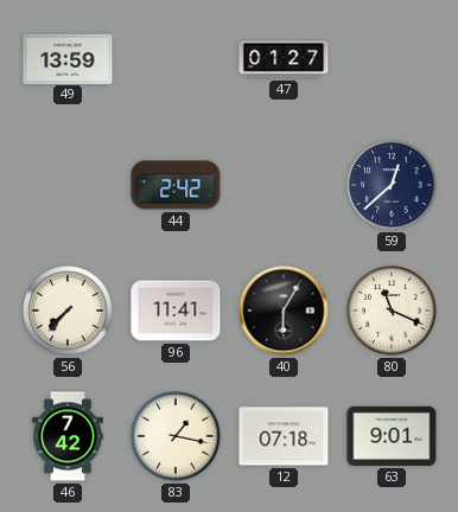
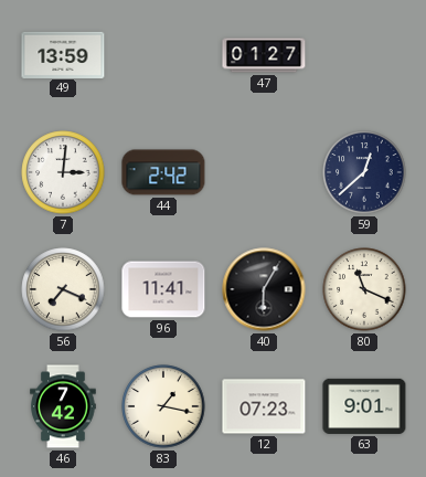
7: none -> 3:01
56: 7:37 -> 7:19
12: 07:18 -> 07:23
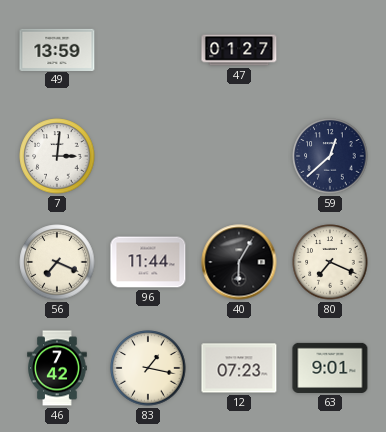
44: 2:42 -> none
96: 11:41 -> 11:44
80: 11:19 -> 7:19
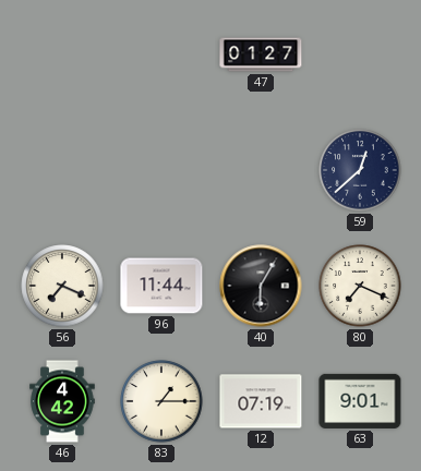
49: 13:59 -> none
7: 3:01 -> none
46: 7:42 -> 4:42
83: 1:17 -> 1:15
12: 07:23 -> 07:19
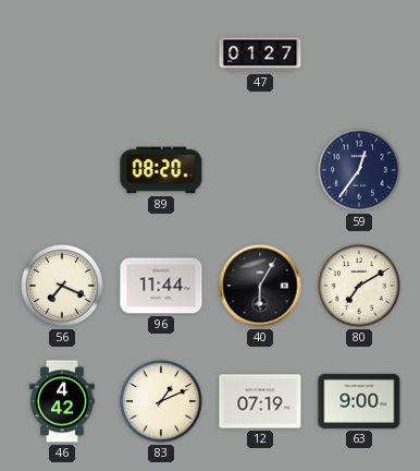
89: none -> 08:20
59: 12:38 -> 12:36
80: 7:19 -> 7:10
83: 1:15 -> 1:11
63: 9:01 -> 9:00
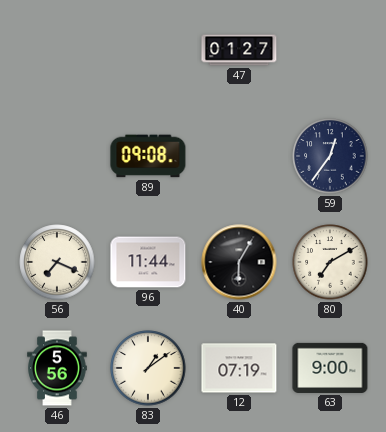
89: 08:20 -> 09:08
46: 4:42 -> 5:56
83: 1:11 -> 1:09
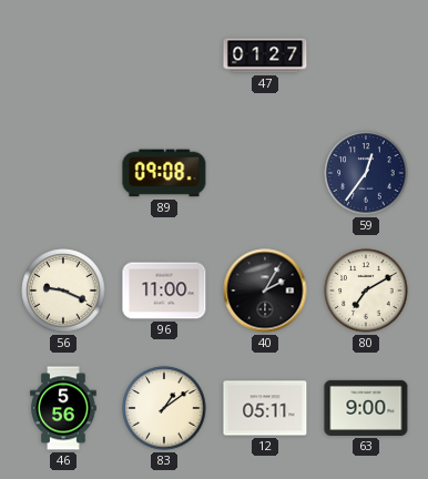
56: 7:19 -> 9:19
96: 11:44 -> 11:00
40: 6:05 -> 2:05
12: 07:19 -> 05:11
